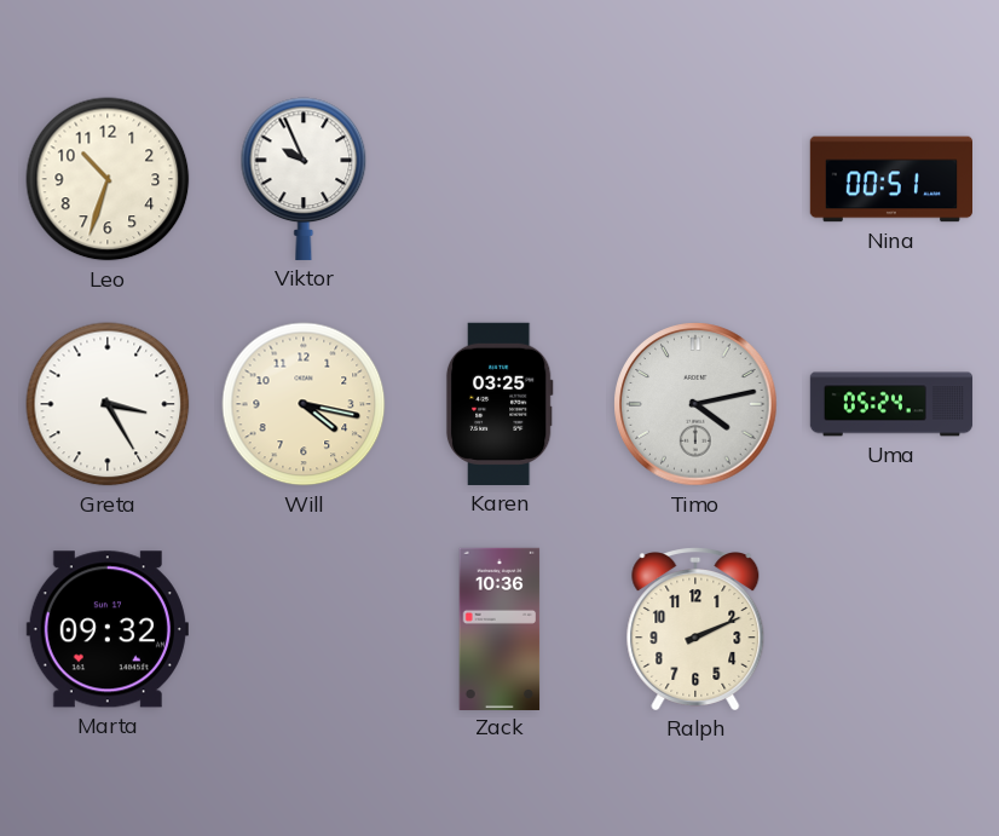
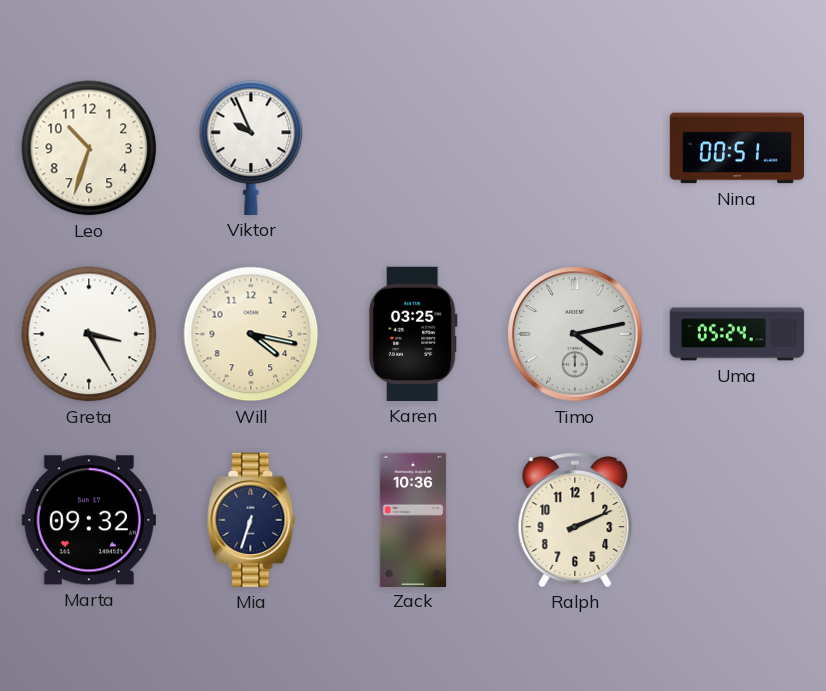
Mia: none -> 6:33
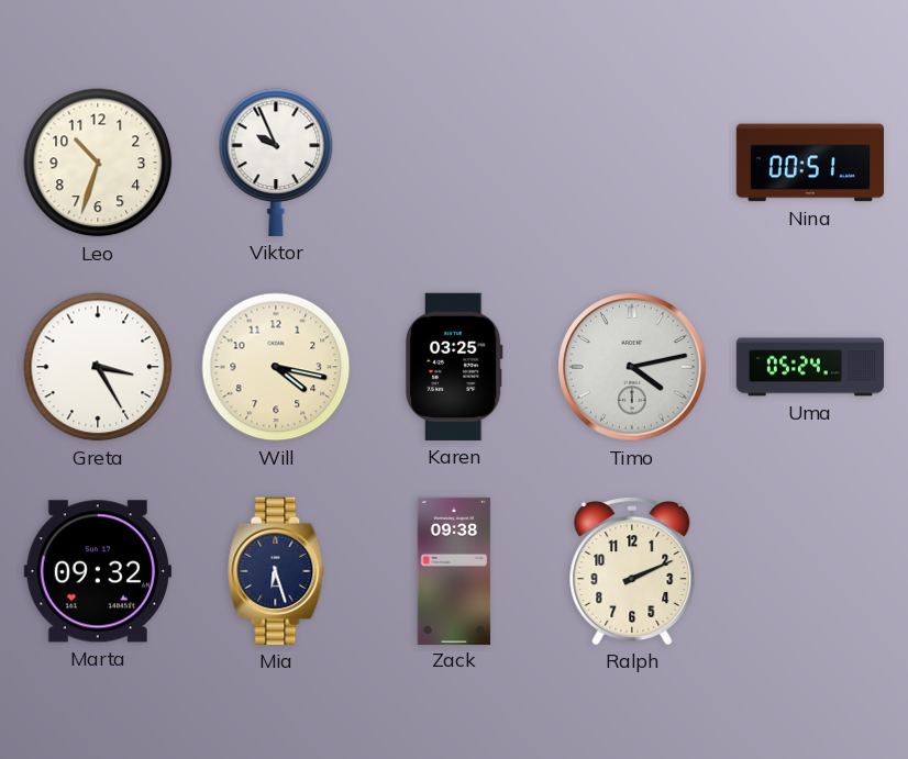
Mia: 6:33 -> 6:27
Zack: 10:36 -> 09:38
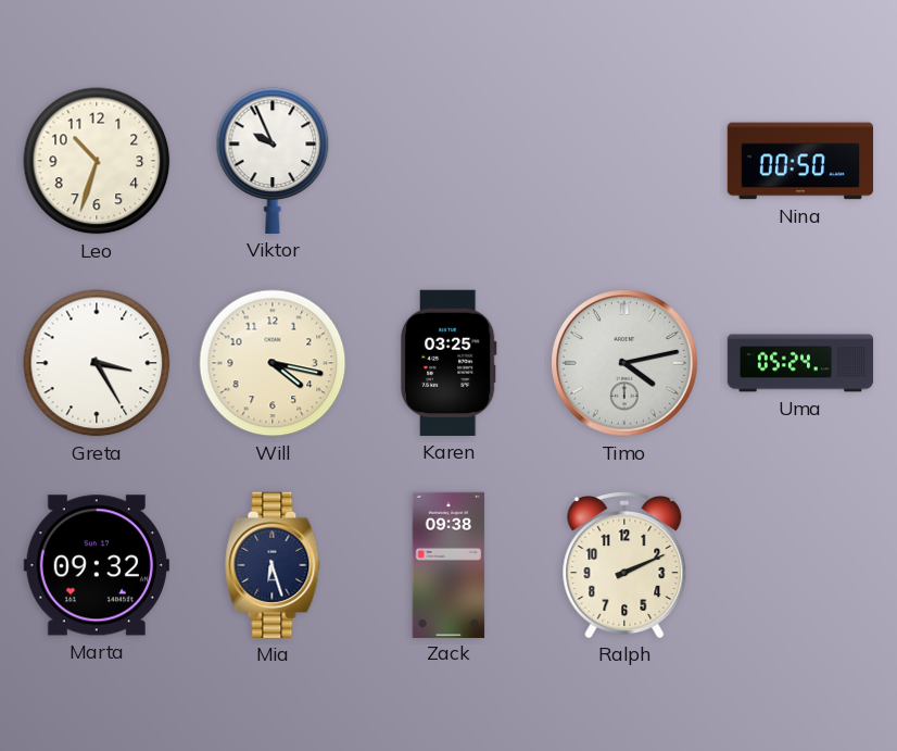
Nina: 00:51 -> 00:50
